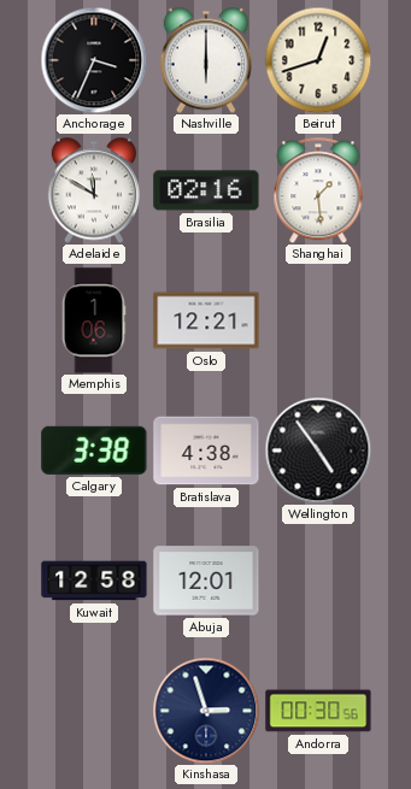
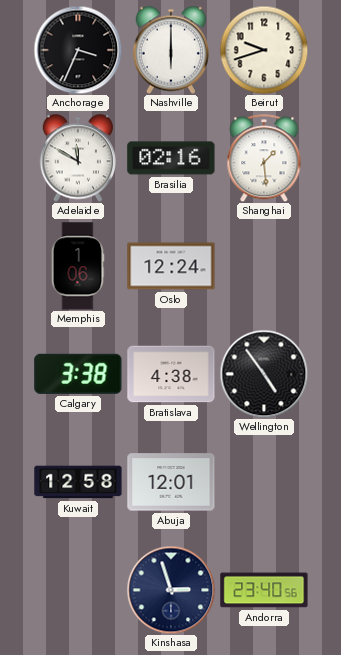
Beirut: 12:42 -> 9:42
Oslo: 12:21 -> 12:24
Andorra: 00:30 -> 23:40
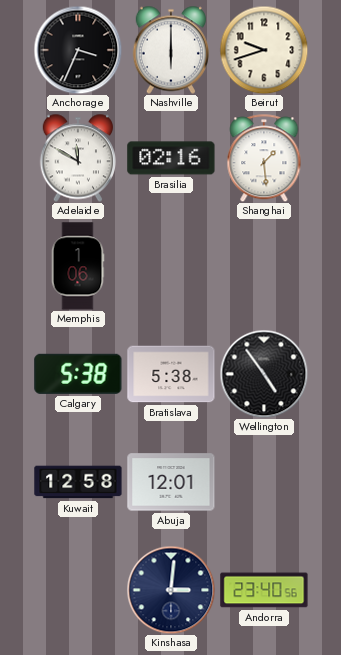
Oslo: 12:24 -> none
Calgary: 3:38 -> 5:38
Bratislava: 4:38 -> 5:38
Kinshasa: 2:57 -> 3:01
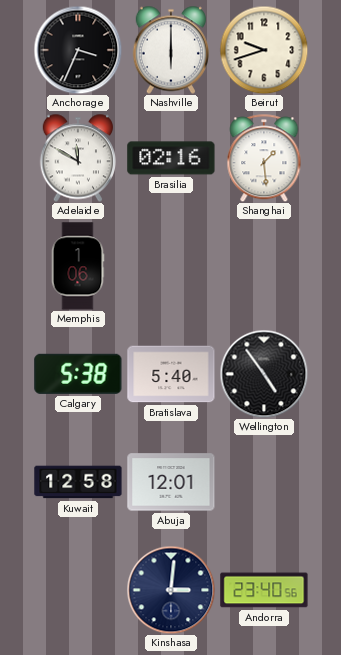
Bratislava: 5:38 -> 5:40
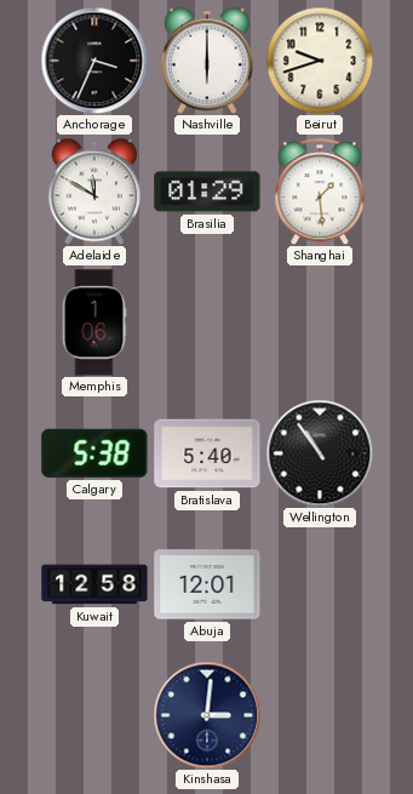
Brasilia: 02:16 -> 01:29
Wellington: 4:54 -> 10:54
Andorra: 23:40 -> none
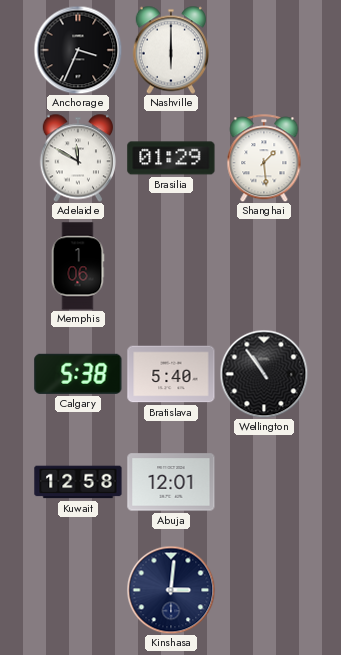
Beirut: 9:42 -> none
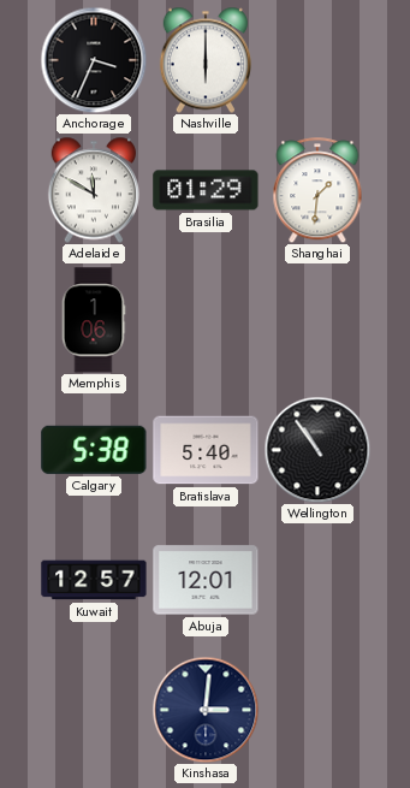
Shanghai: 1:29 -> 1:31
Kuwait: 12:58 -> 12:57
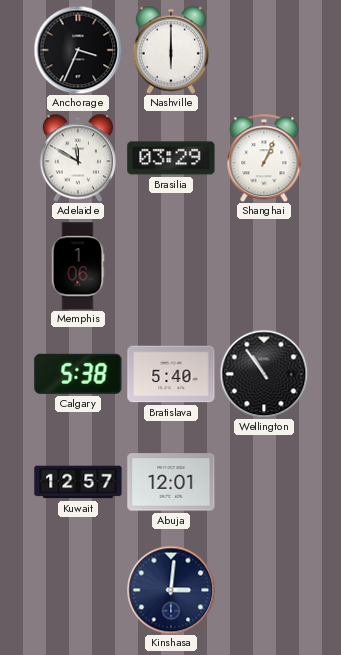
Brasilia: 01:29 -> 03:29
Shanghai: 1:31 -> 1:04
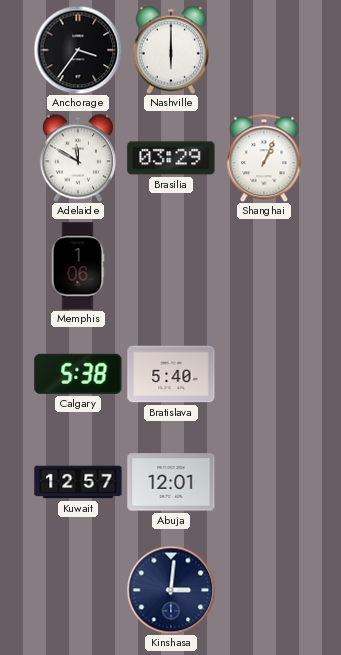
Anchorage: 3:34 -> 3:36
Wellington: 10:54 -> none
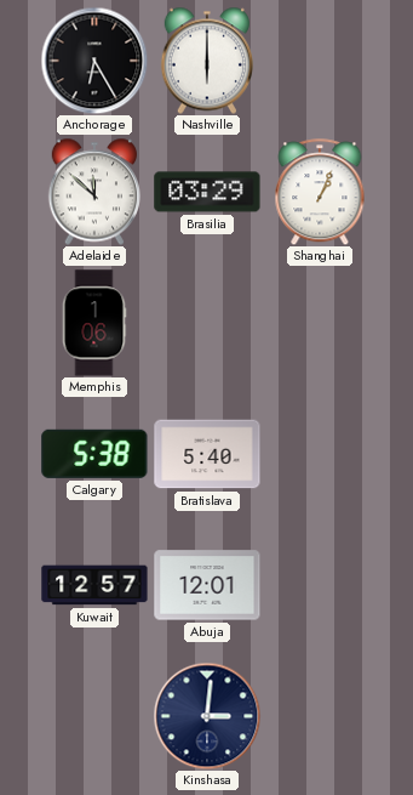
Anchorage: 3:36 -> 6:25
Adelaide: 11:50 -> 11:52
